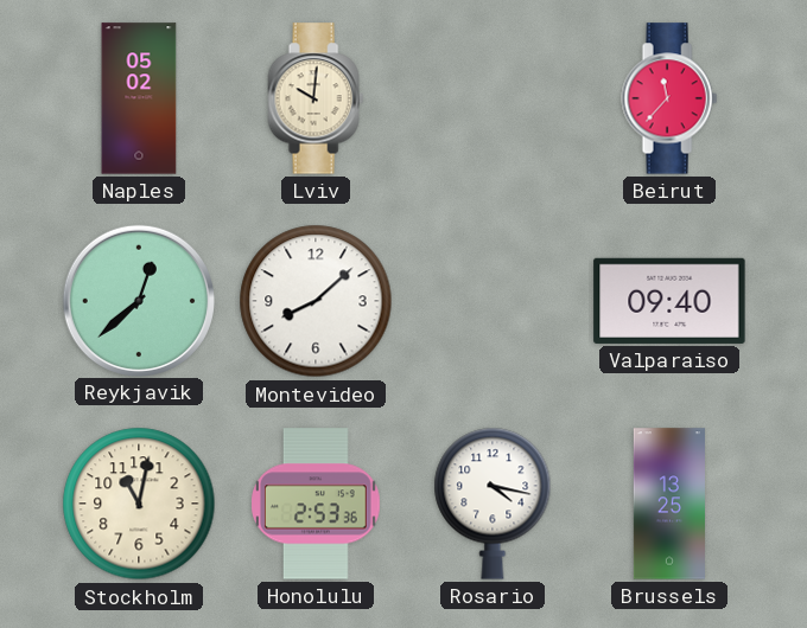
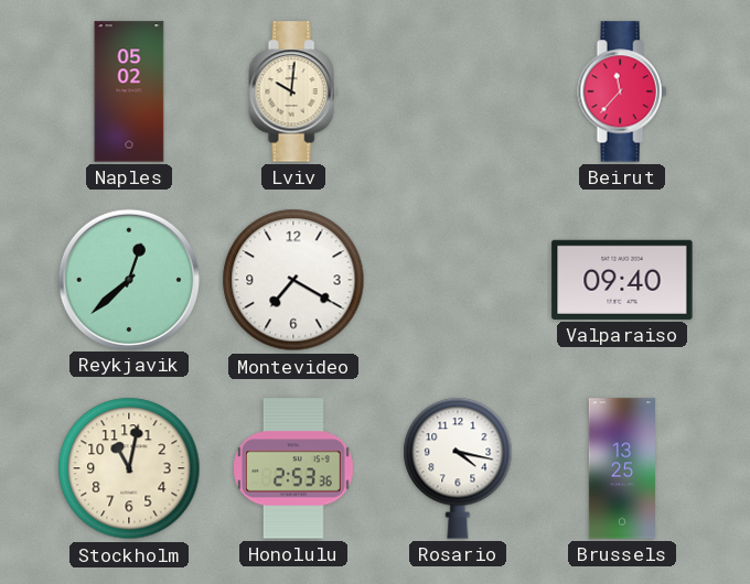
Montevideo: 8:08 -> 7:20
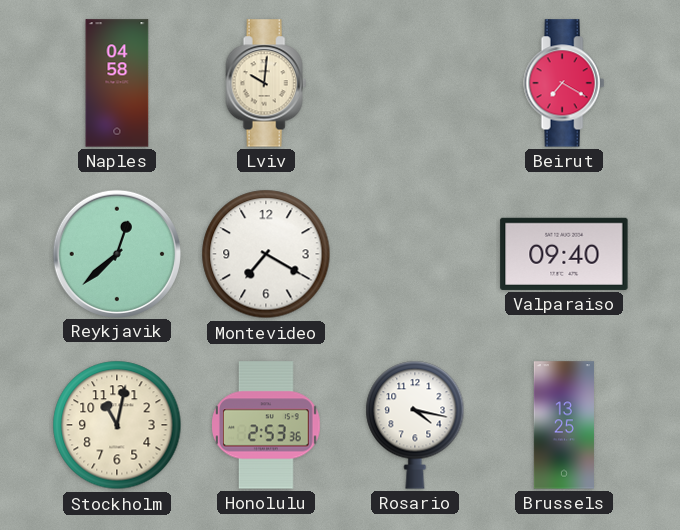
Naples: 05:02 -> 04:58
Beirut: 11:37 -> 7:20
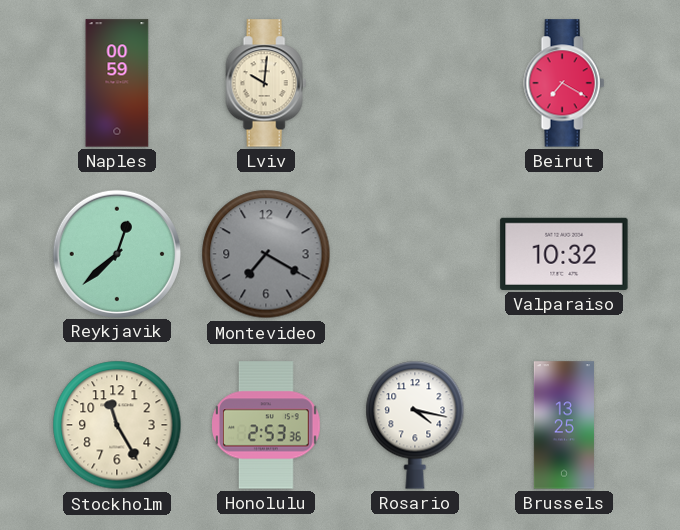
Naples: 04:58 -> 00:59
Montevideo dial: white -> grey
Valparaiso: 09:40 -> 10:32
Stockholm: 11:02 -> 11:25
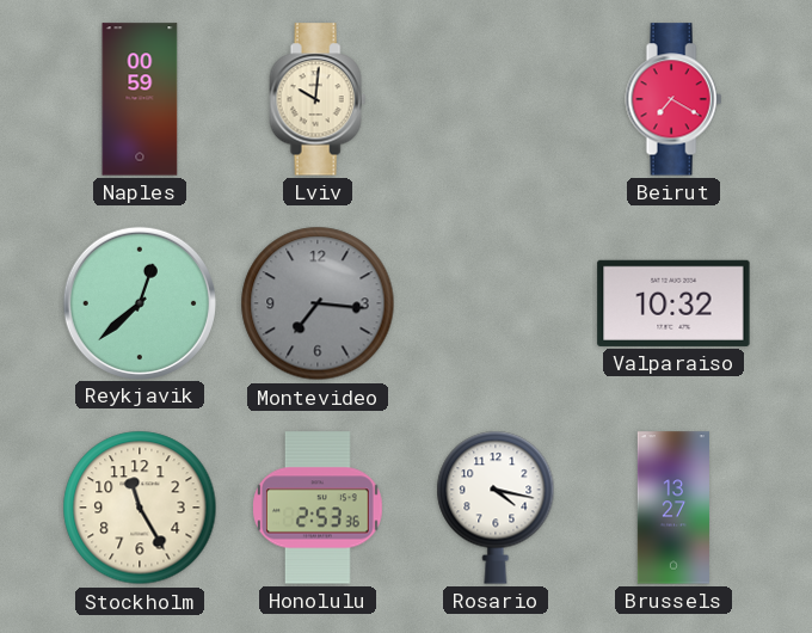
Montevideo: 7:20 -> 7:16
Brussels: 13:25 -> 13:27
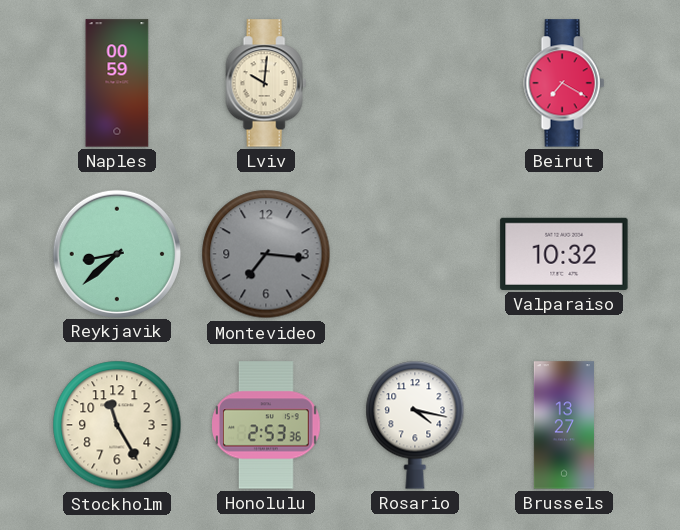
Reykjavik: 12:38 -> 8:38
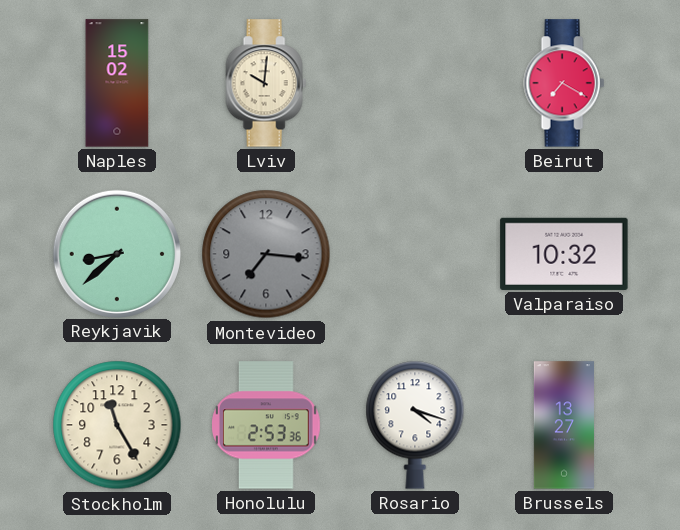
Naples: 00:59 -> 15:02
Rosario: 4:17 -> 4:18
